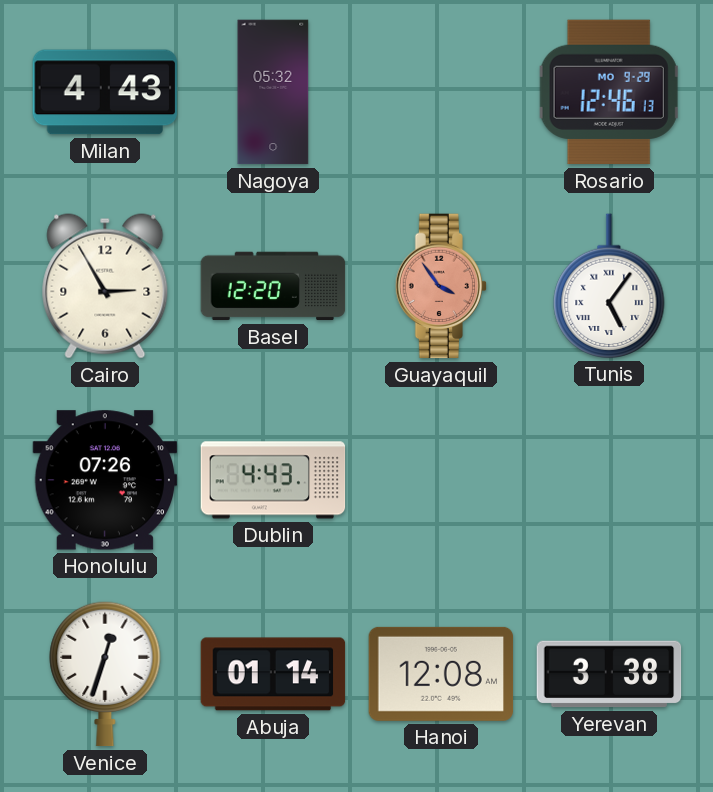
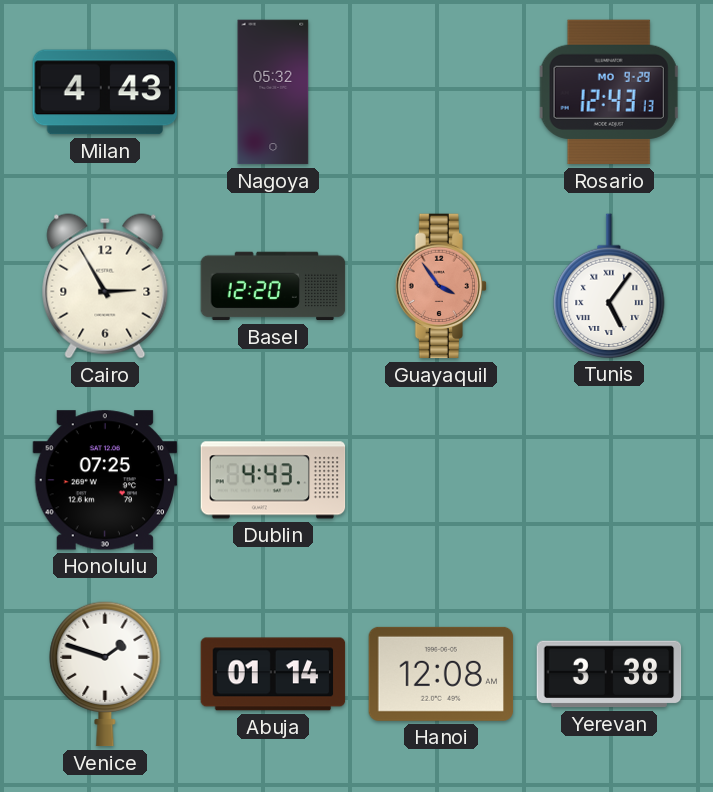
Rosario: 12:46 -> 12:43
Honolulu: 07:26 -> 07:25
Venice: 12:33 -> 1:48
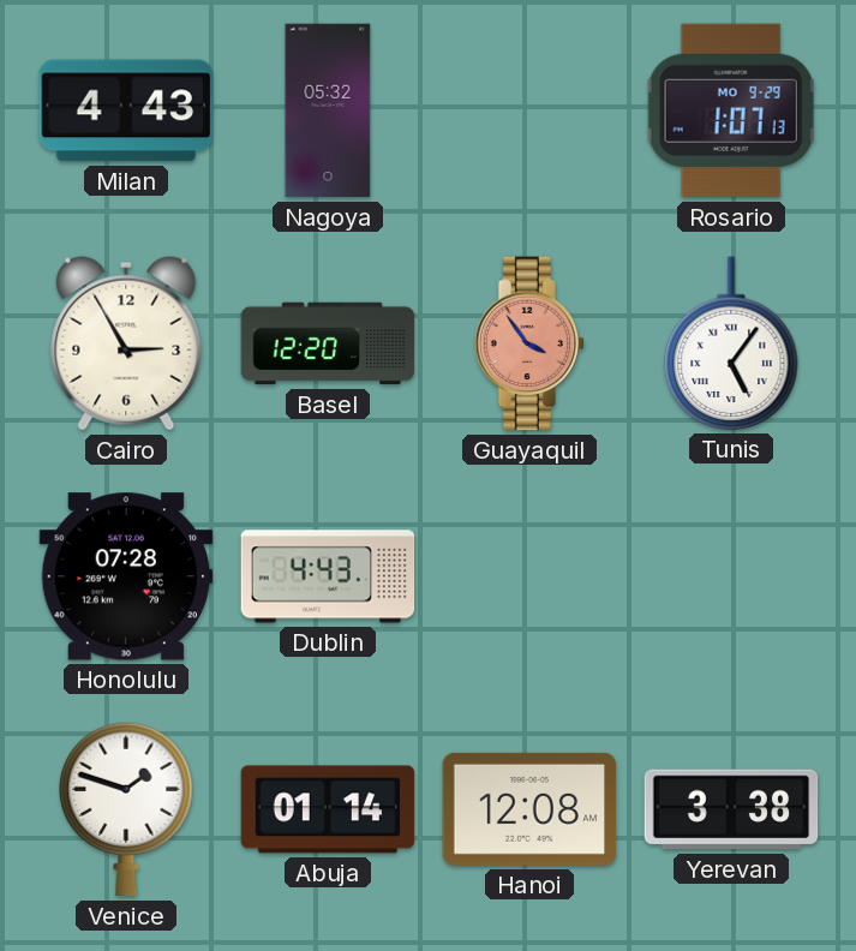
Rosario: 12:43 -> 1:07
Honolulu: 07:25 -> 07:28
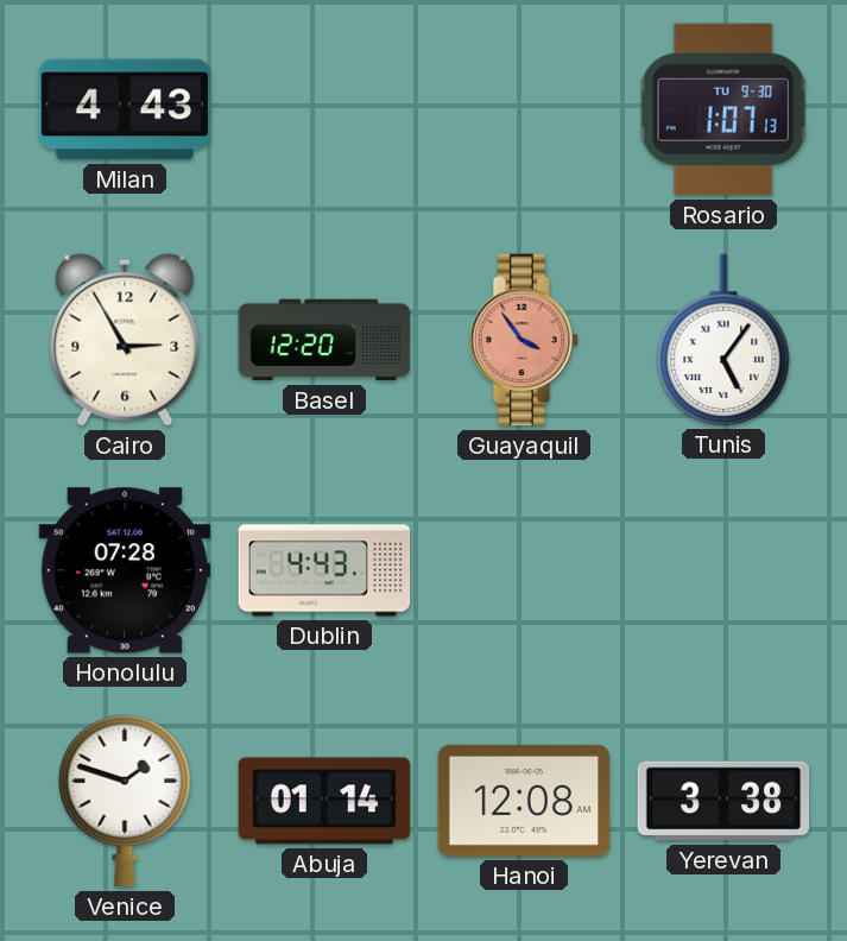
Nagoya: 05:32 -> none
Rosario date: MO 9-29 -> TU 9-30
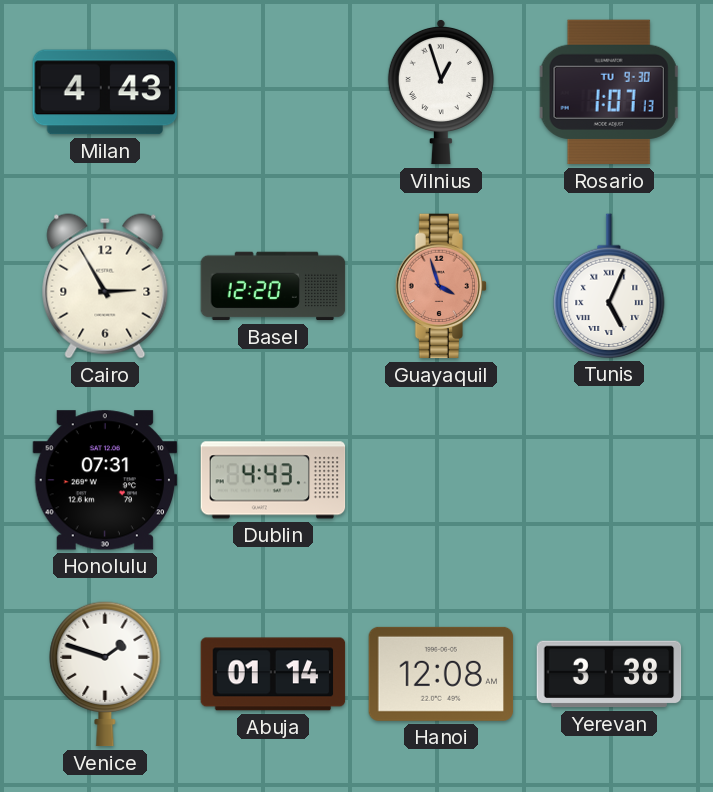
Vilnius: none -> 12:57
Guayaquil: 3:54 -> 3:57
Tunis: 5:06 -> 5:04
Honolulu: 07:28 -> 07:31
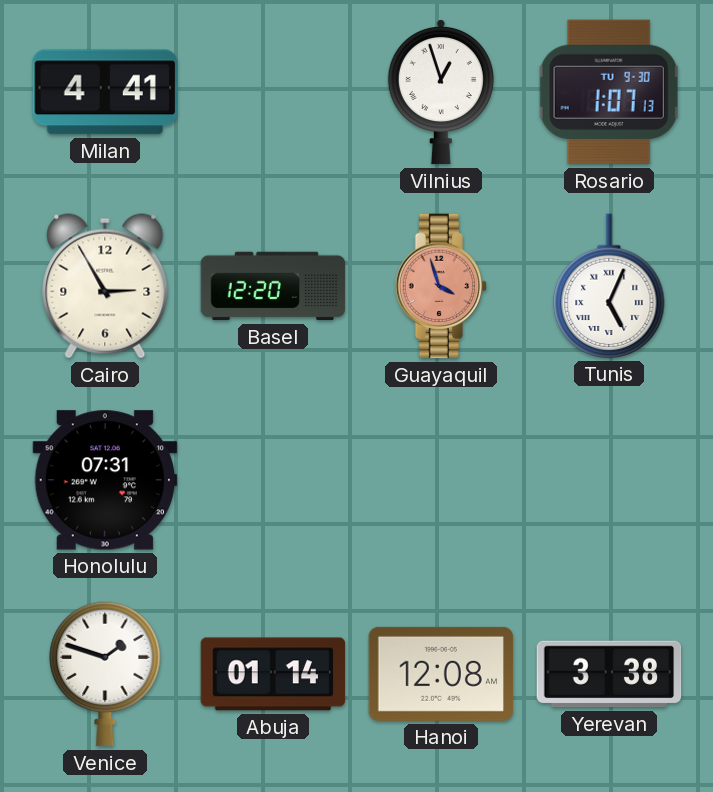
Milan: 4:43 -> 4:41
Dublin: 4:43 -> none
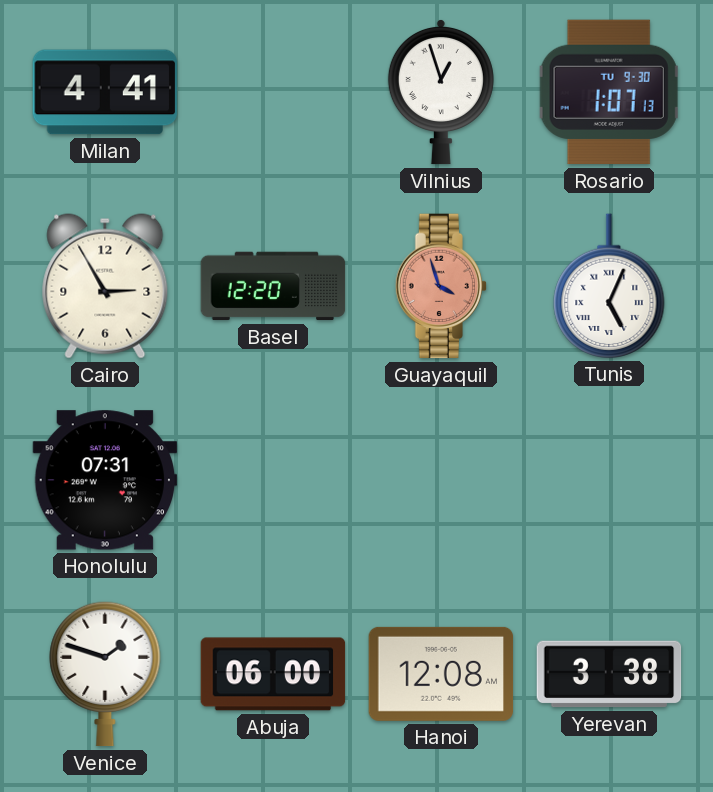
Abuja: 01:14 -> 06:00
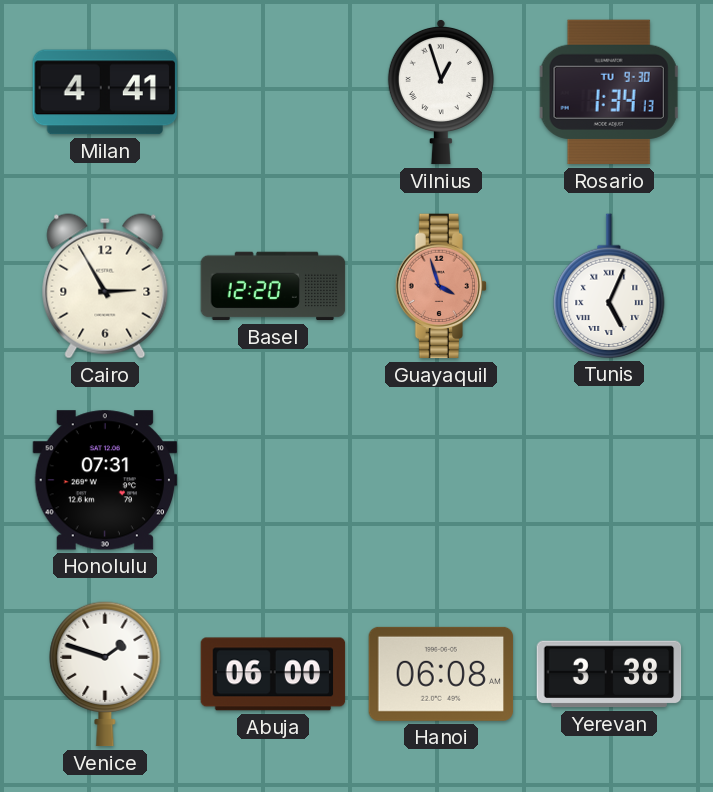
Rosario: 1:07 -> 1:34
Hanoi: 12:08 -> 06:08
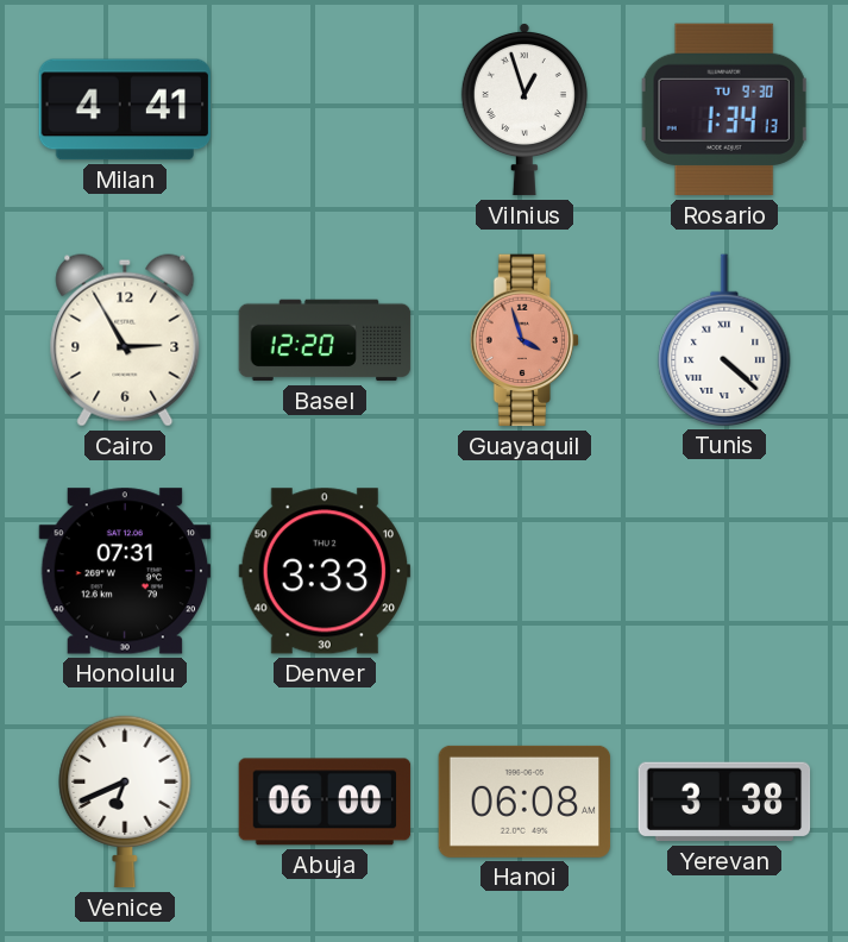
Tunis: 5:04 -> 4:22
Denver: none -> 3:33
Venice: 1:48 -> 6:41
